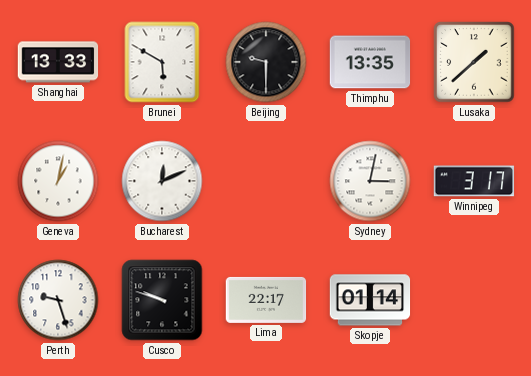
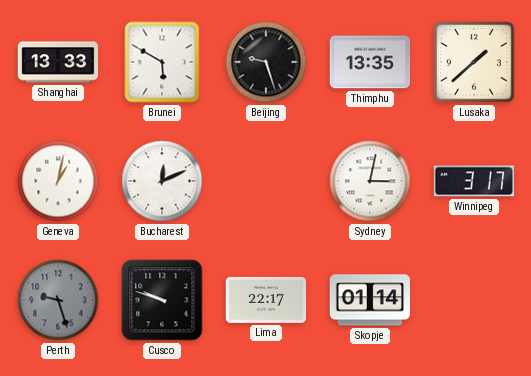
Beijing: 9:30 -> 9:27
Perth dial: white -> grey
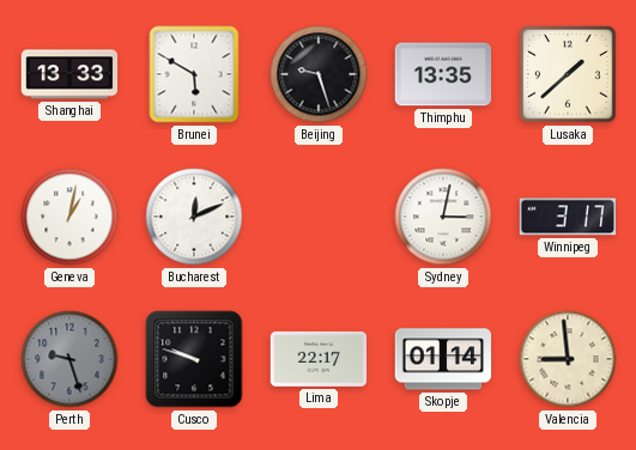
Valencia: none -> 8:59
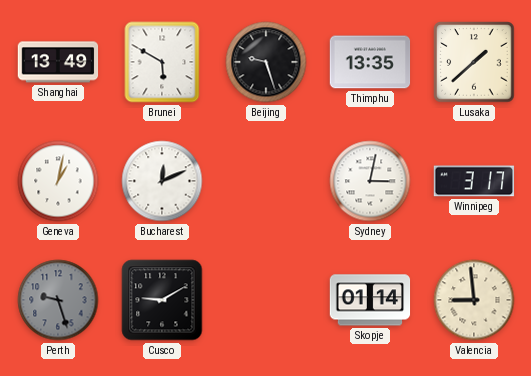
Shanghai: 13:33 -> 13:49
Cusco: 9:48 -> 9:10
Lima: 22:17 -> none
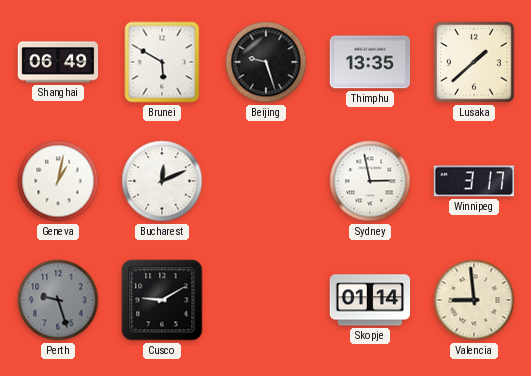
Shanghai: 13:49 -> 06:49
Sydney: 3:02 -> 2:58
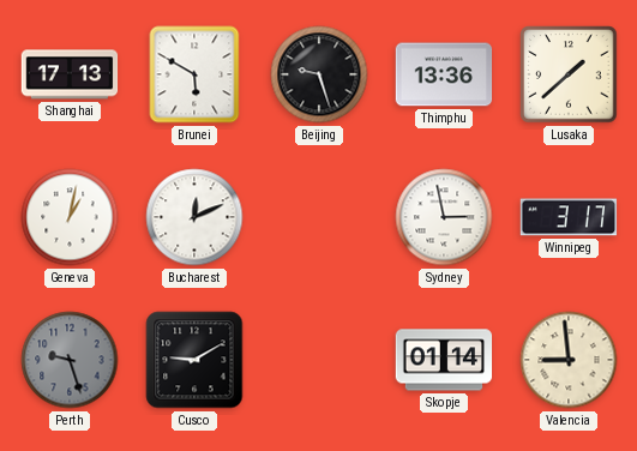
Shanghai: 06:49 -> 17:13
Thimphu: 13:35 -> 13:36
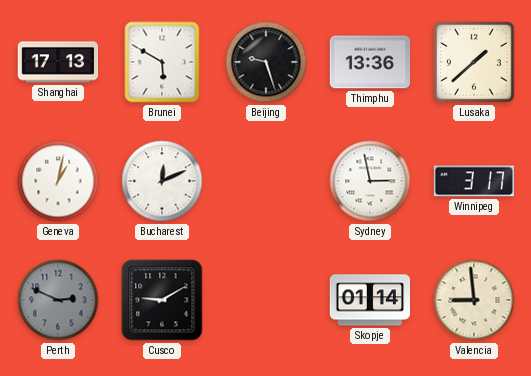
Perth: 9:27 -> 2:49
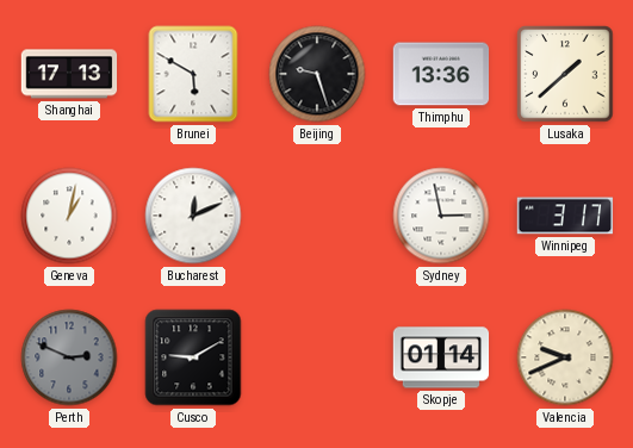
Valencia: 8:59 -> 9:41
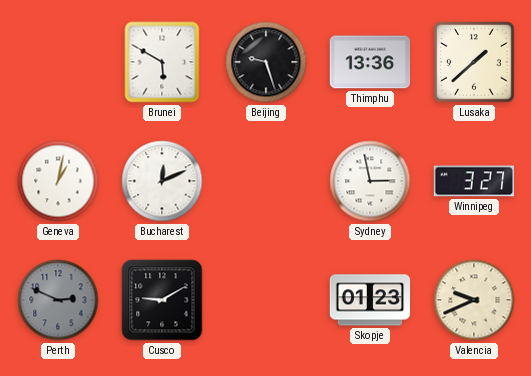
Shanghai: 17:13 -> none
Winnipeg: 3:17 -> 3:27
Skopje: 01:14 -> 01:23
